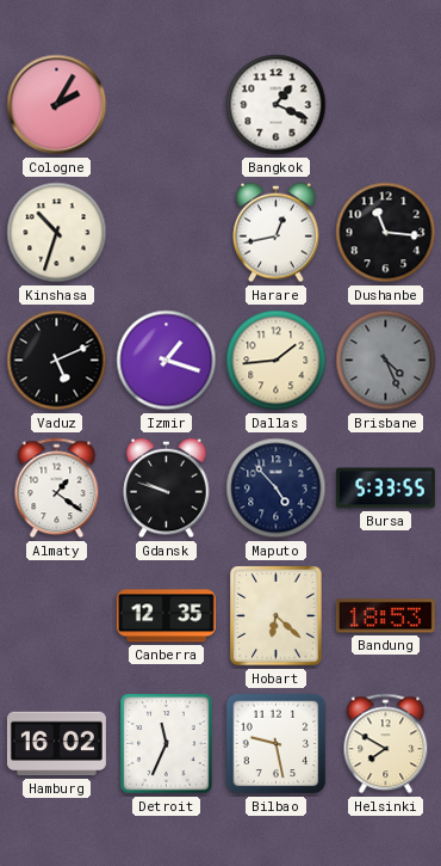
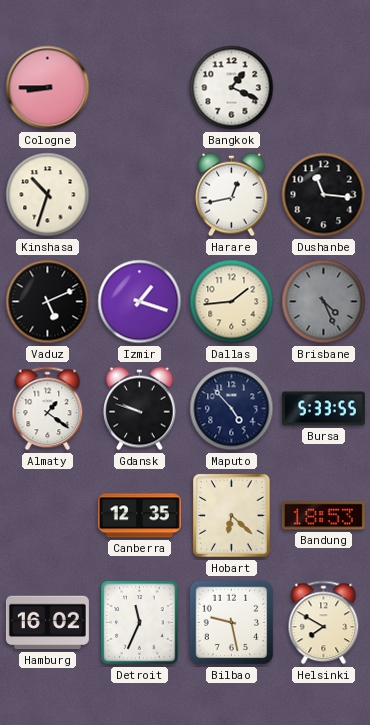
Cologne: 2:05 -> 8:45
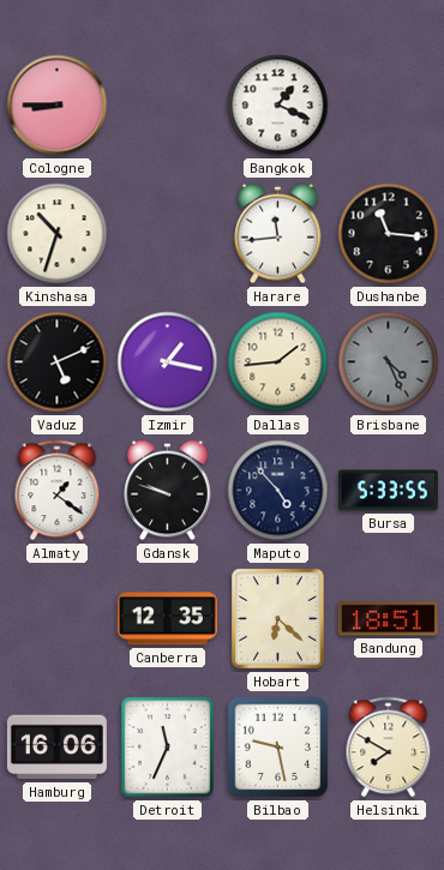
Harare: 12:43 -> 11:44
Izmir: 1:18 -> 1:17
Bandung: 18:53 -> 18:51
Hamburg: 16:02 -> 16:06
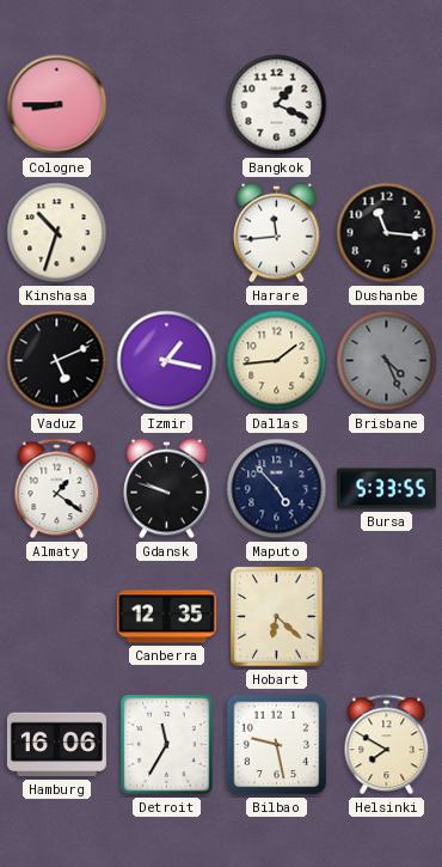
Bandung: 18:51 -> none
Detroit: 11:34 -> 11:35
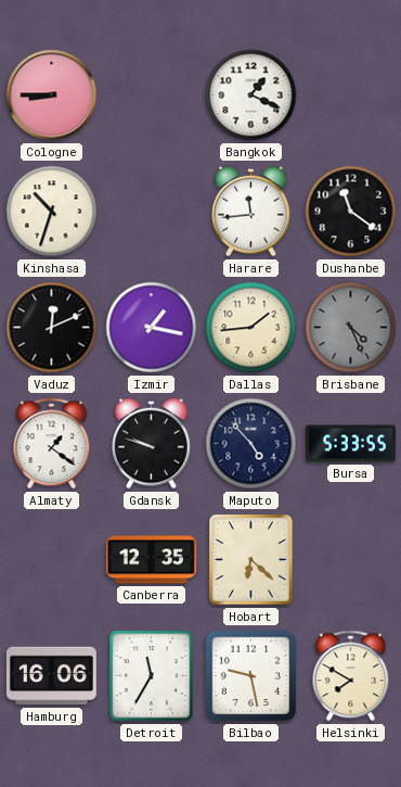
Dushanbe: 11:16 -> 11:21
Vaduz: 5:11 -> 12:11
